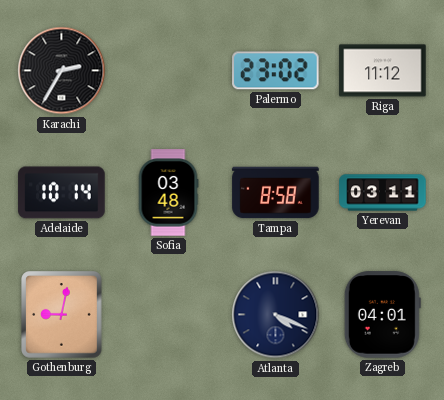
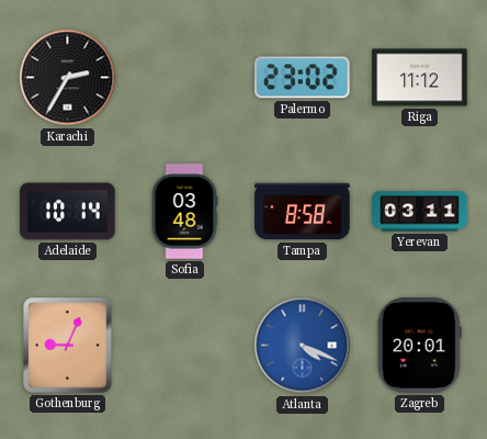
Gothenburg: 9:02 -> 9:04
Atlanta dial: navy -> blue
Zagreb: 04:01 -> 20:01
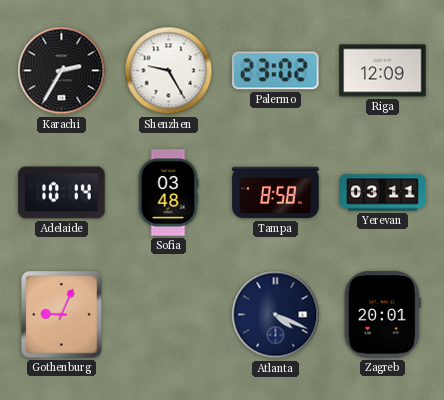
Shenzhen: none -> 9:25
Riga: 11:12 -> 12:09
Atlanta dial: blue -> navy
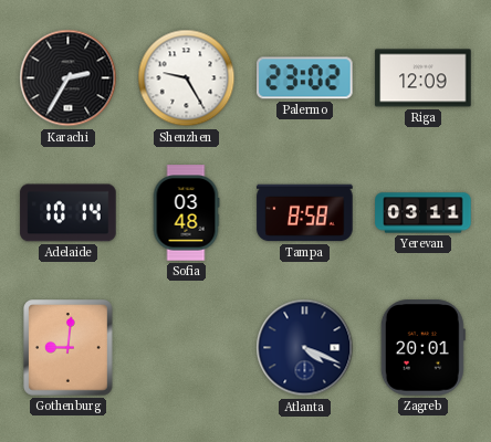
Gothenburg: 9:04 -> 9:01
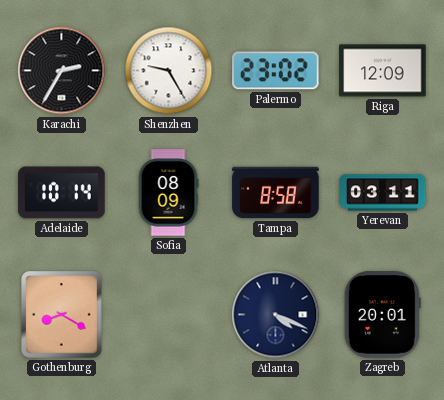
Sofia: 03:48 -> 08:09
Gothenburg: 9:01 -> 8:20
